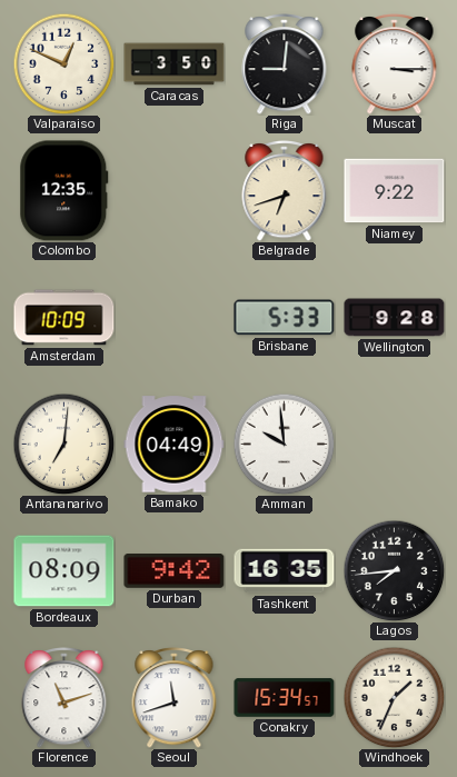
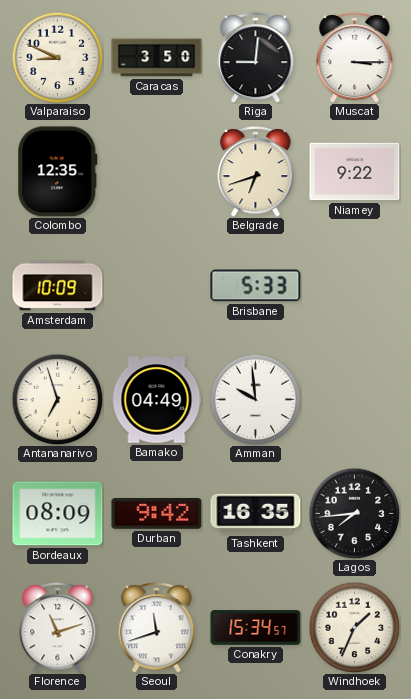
Valparaiso: 12:49 -> 8:49
Wellington: 9:28 -> none
Antananarivo: 7:01 -> 6:57
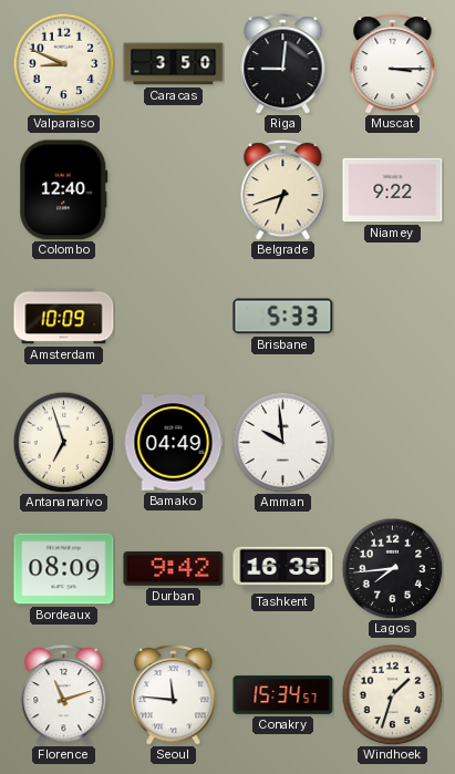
Colombo: 12:35 -> 12:40
Seoul: 11:42 -> 11:46
Windhoek: 1:34 -> 1:33
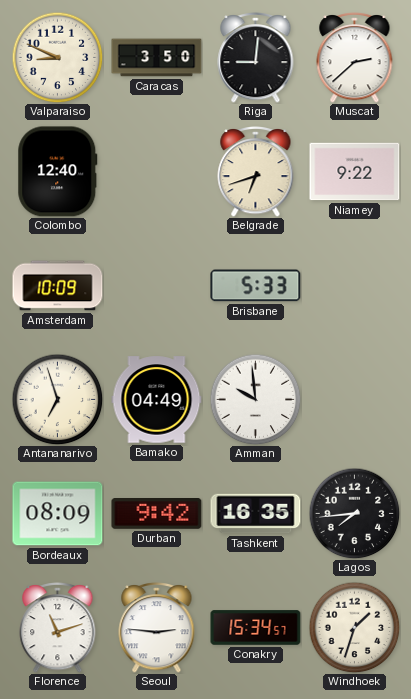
Muscat: 3:15 -> 2:38
Seoul: 11:46 -> 2:46
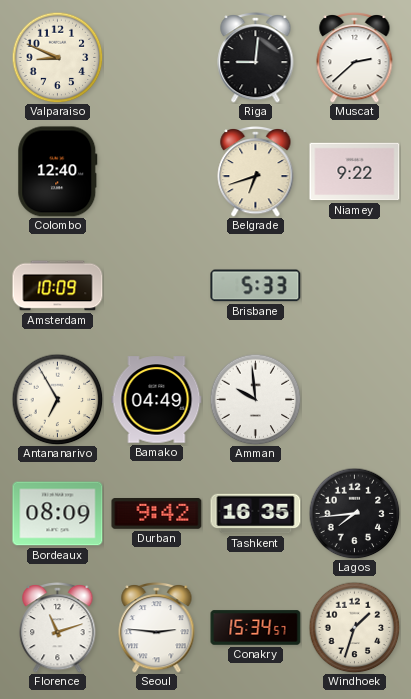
Caracas: 3:50 -> none
Antananarivo: 6:57 -> 6:55
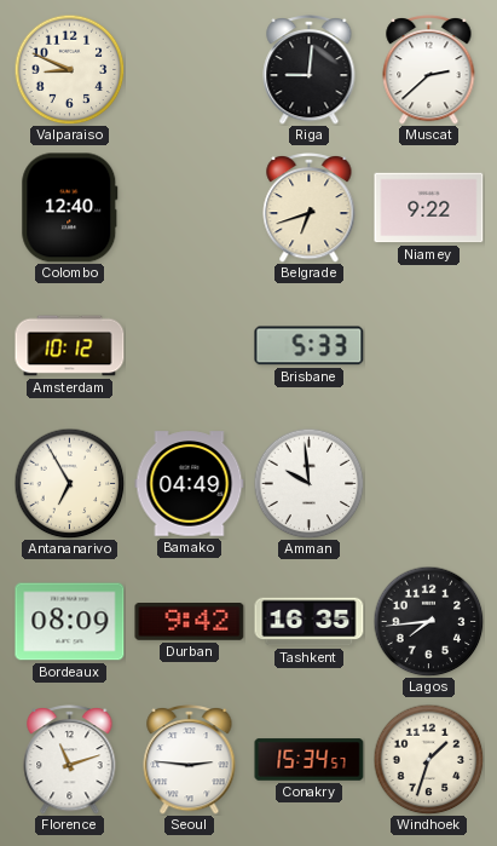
Amsterdam: 10:09 -> 10:12
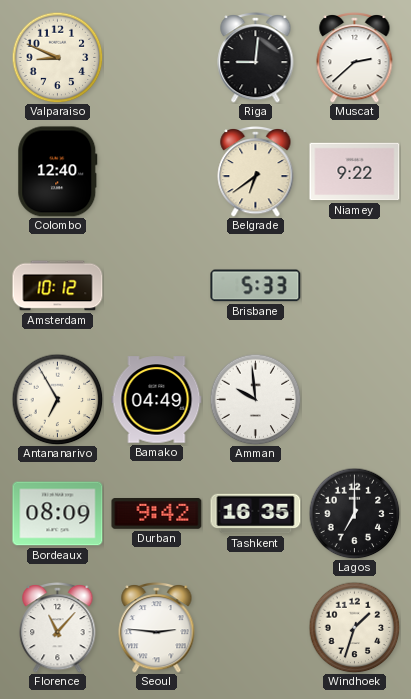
Belgrade: 6:42 -> 6:39
Lagos: 7:44 -> 7:00
Florence: 11:12 -> 11:07
Conakry: 15:34 -> none
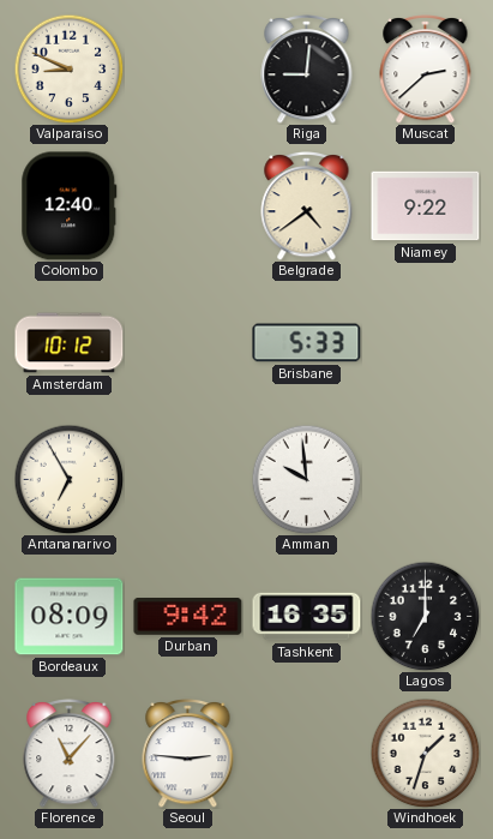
Belgrade: 6:39 -> 4:39
Bamako: 04:49 -> none
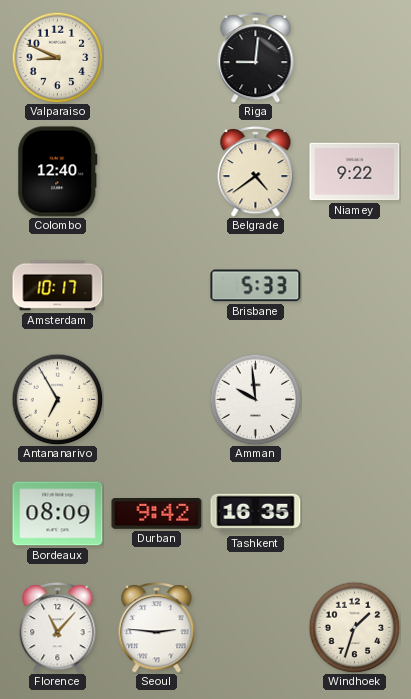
Muscat: 2:38 -> none
Amsterdam: 10:12 -> 10:17
Lagos: 7:00 -> none
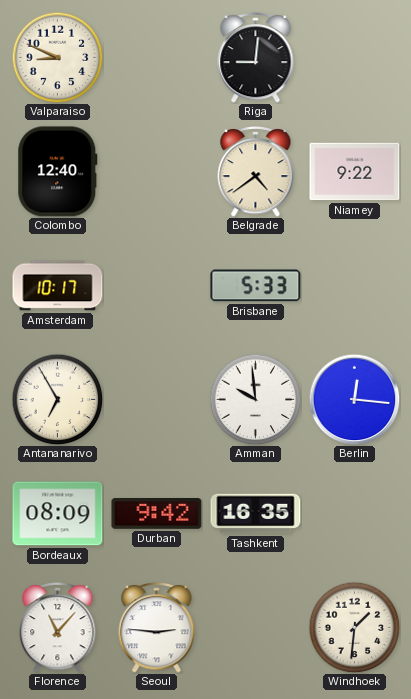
Berlin: none -> 12:16
Windhoek: 1:33 -> 1:31
